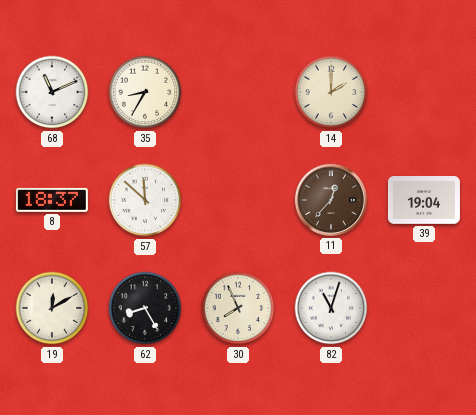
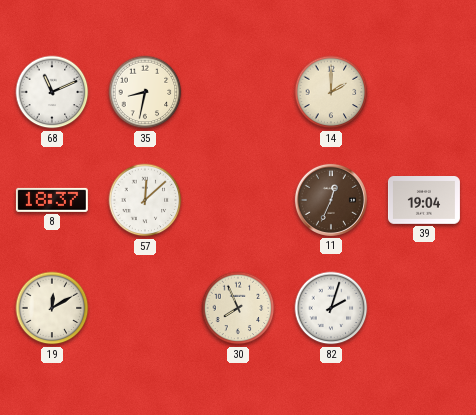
35: 8:35 -> 8:32
57: 11:52 -> 12:08
11: 12:37 -> 12:34
62: 8:25 -> none
82: 11:03 -> 2:03
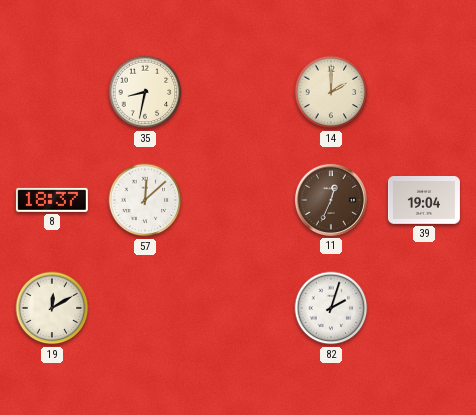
68: 11:11 -> none
30: 7:56 -> none
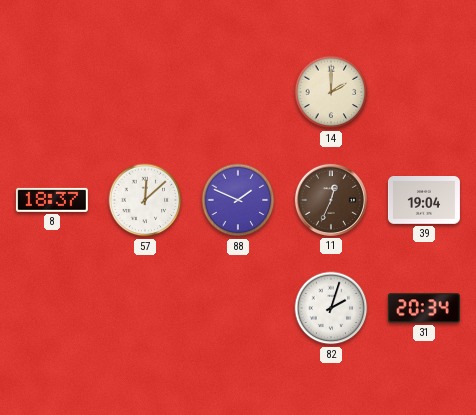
35: 8:32 -> none
88: none -> 1:49
19: 12:10 -> none
31: none -> 20:34
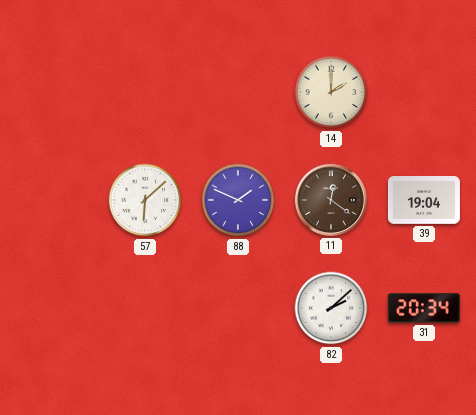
8: 18:37 -> none
57: 12:08 -> 6:08
11: 12:34 -> 12:21
82: 2:03 -> 2:08
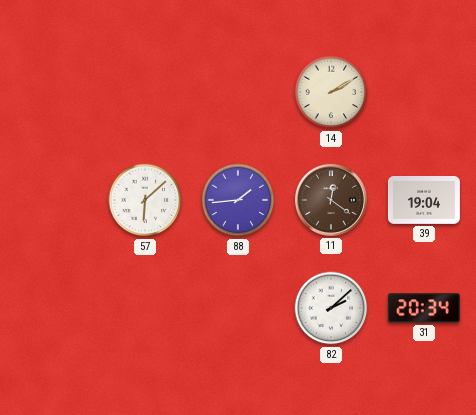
14: 2:00 -> 2:10
88: 1:49 -> 1:44
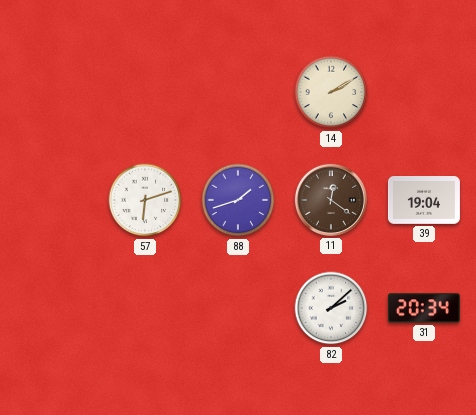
57: 6:08 -> 6:12
88: 1:44 -> 1:42
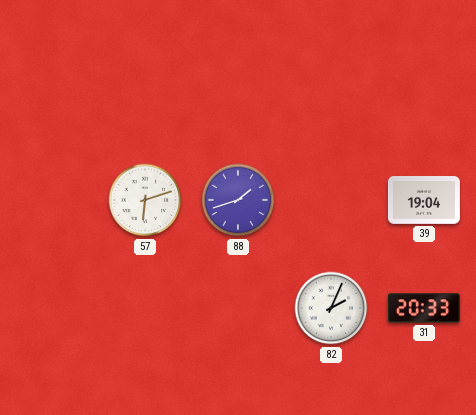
14: 2:10 -> none
11: 12:21 -> none
82: 2:08 -> 2:04
31: 20:34 -> 20:33
